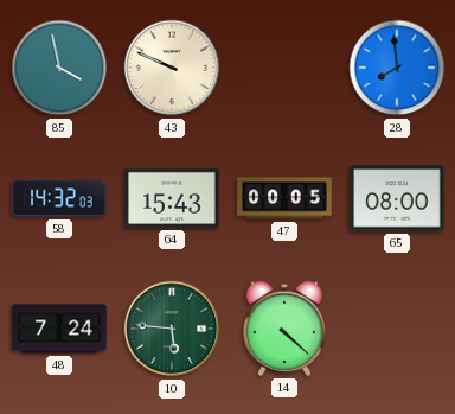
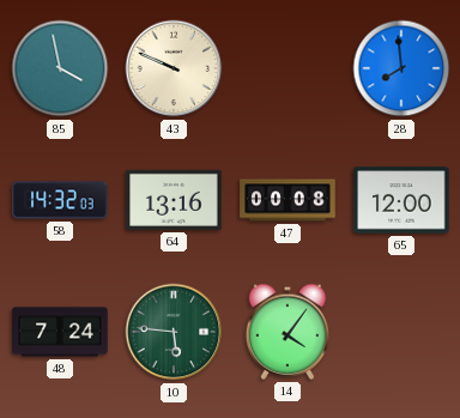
64: 15:43 -> 13:16
47: 00:05 -> 00:08
65: 08:00 -> 12:00
14: 4:22 -> 4:06
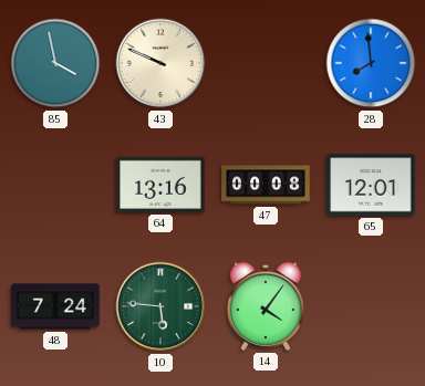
58: 14:32 -> none
65: 12:00 -> 12:01
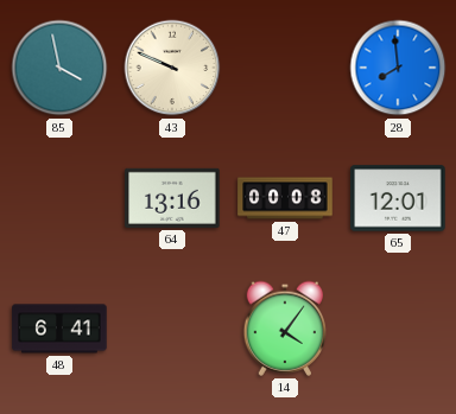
48: 7:24 -> 6:41
10: 5:46 -> none
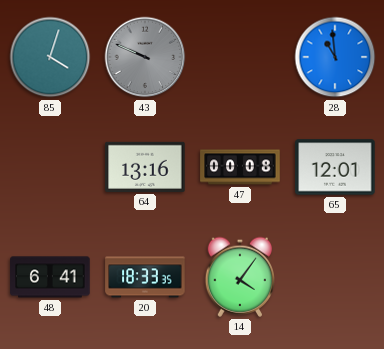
85: 3:58 -> 4:03
43 dial: cream -> grey
28: 7:59 -> 10:59
20: none -> 18:33
